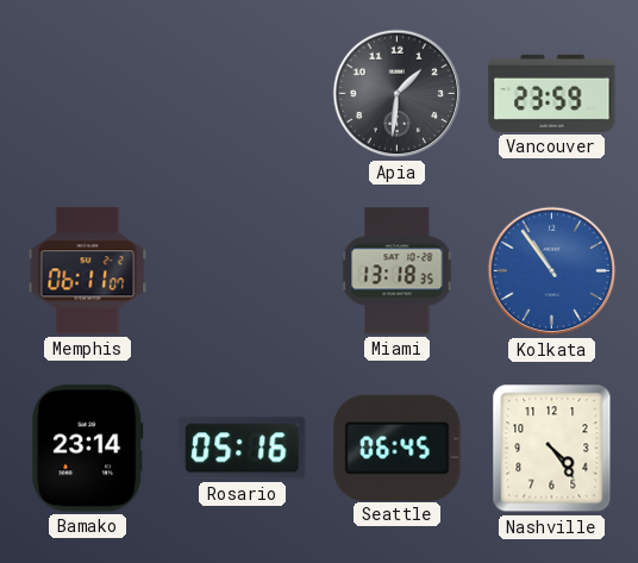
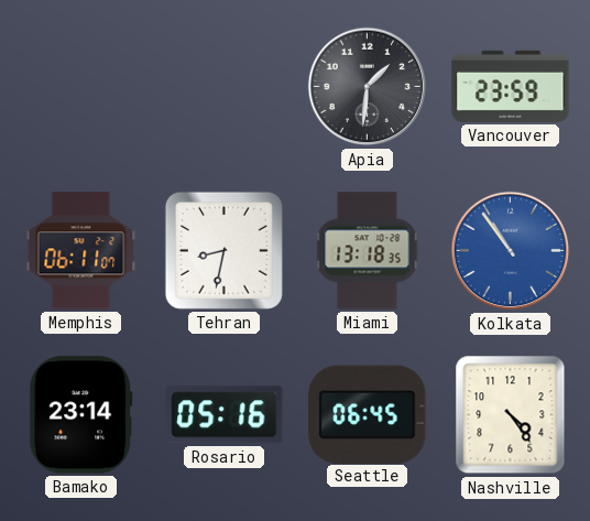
Tehran: none -> 8:32
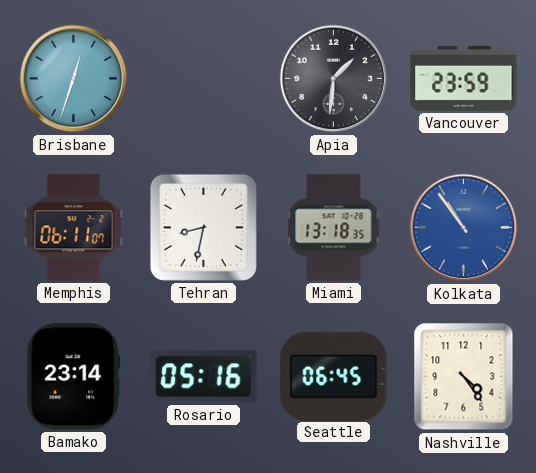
Brisbane: none -> 12:33
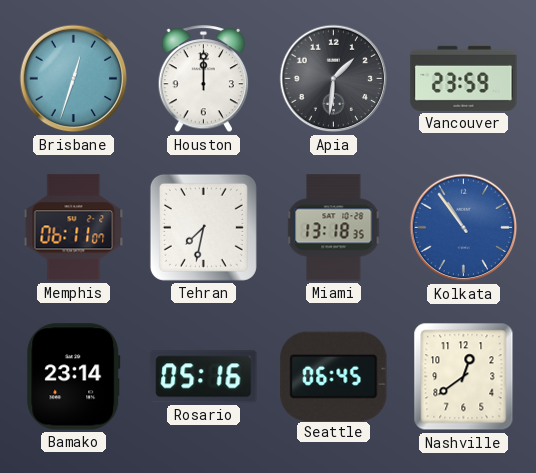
Houston: none -> 12:00
Tehran: 8:32 -> 7:32
Nashville: 4:24 -> 12:39
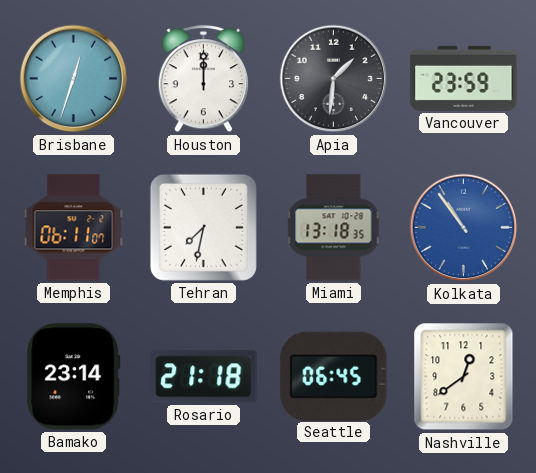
Rosario: 05:16 -> 21:18
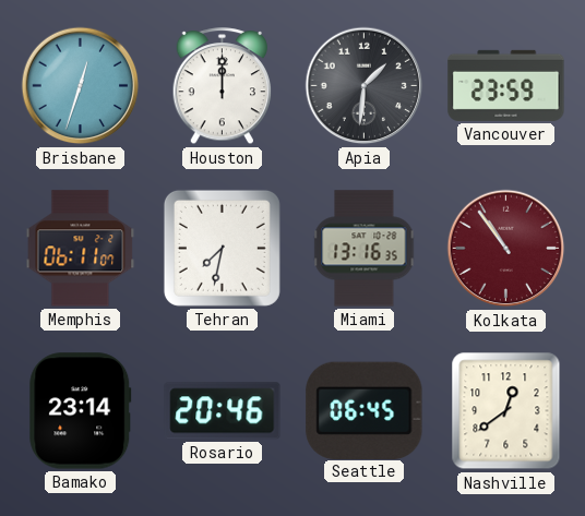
Miami: 13:18 -> 13:16
Kolkata dial: blue -> burgundy
Rosario: 21:18 -> 20:46
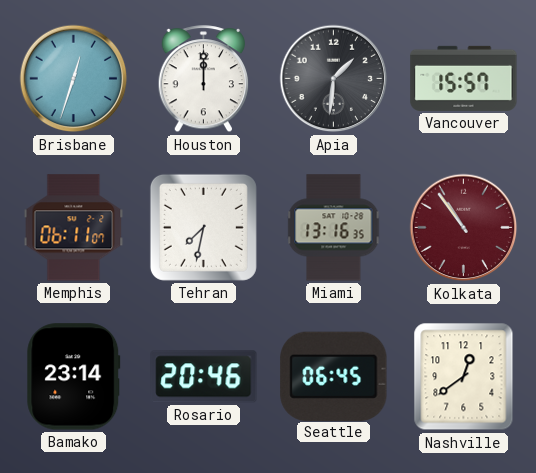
Vancouver: 23:59 -> 15:57
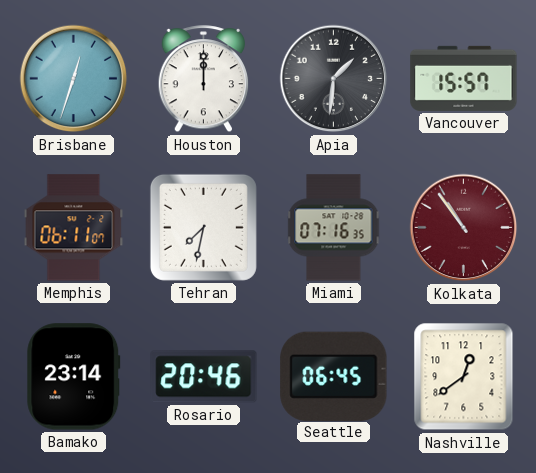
Miami: 13:16 -> 07:16
